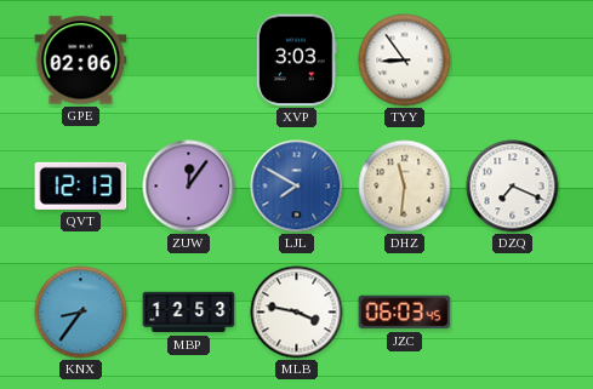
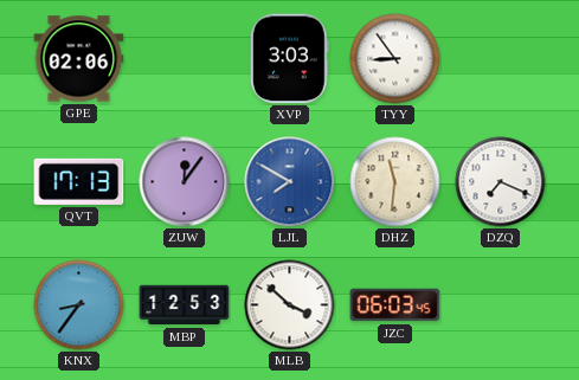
QVT: 12:13 -> 17:13
MLB: 3:47 -> 3:52
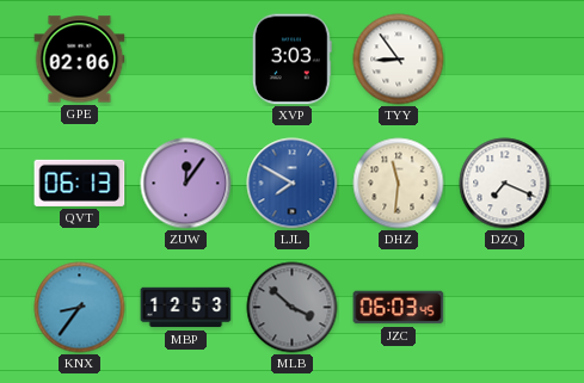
QVT: 17:13 -> 06:13
MLB dial: white -> grey
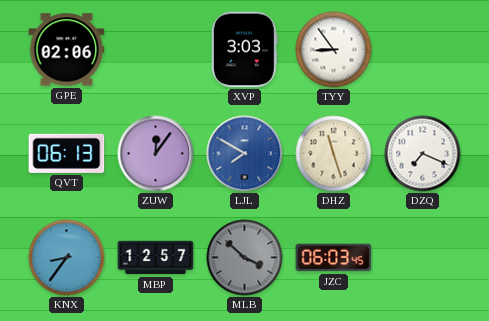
DHZ: 11:31 -> 11:27
MBP: 12:53 -> 12:57
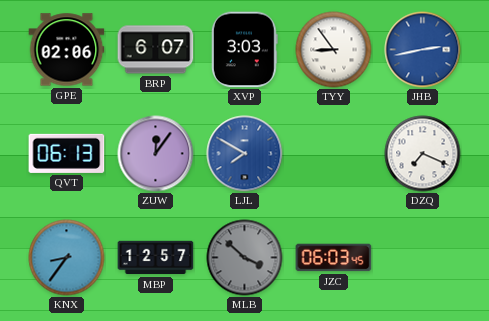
BRP: none -> 6:07
JHB: none -> 2:43
DHZ: 11:27 -> none
